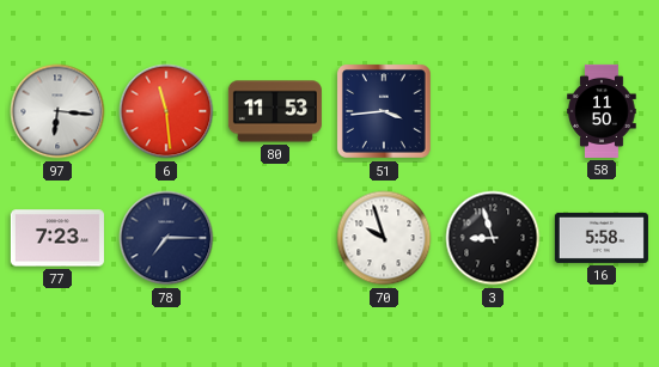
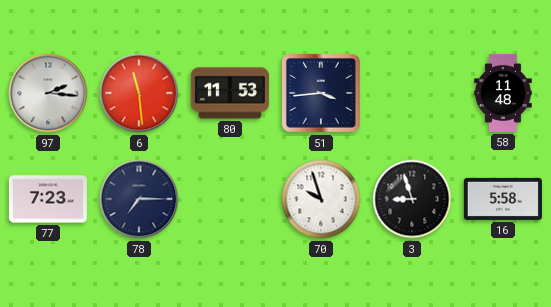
97: 6:16 -> 2:16
58: 11:50 -> 11:48
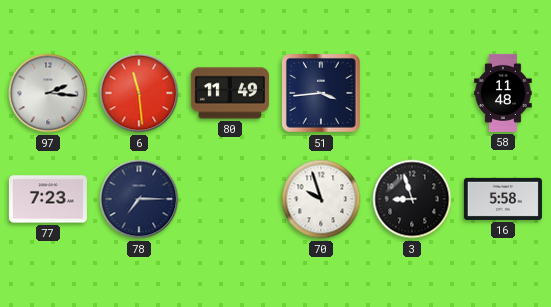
80: 11:53 -> 11:49
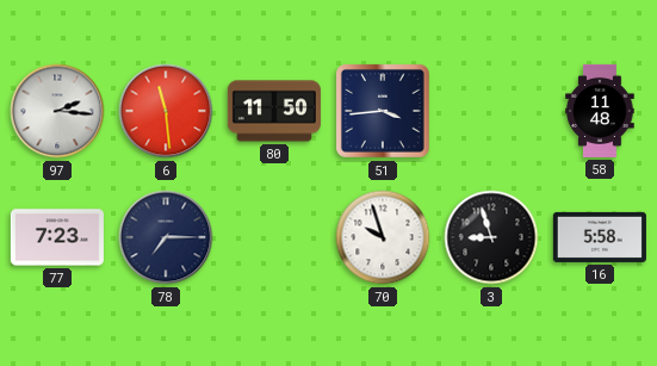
80: 11:49 -> 11:50
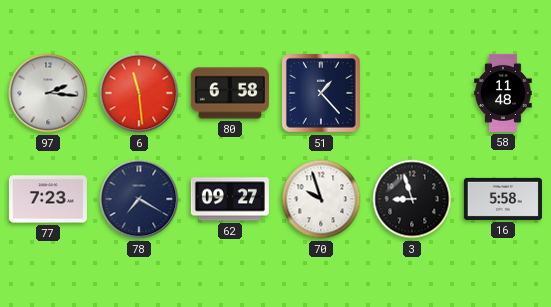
80: 11:50 -> 6:58
51: 3:44 -> 1:23
78: 7:15 -> 7:20
62: none -> 09:27
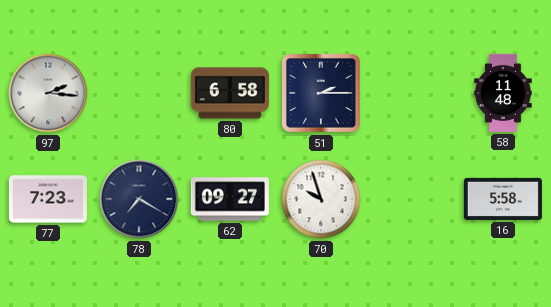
6: 11:29 -> none
51: 1:23 -> 2:15
3: 8:57 -> none
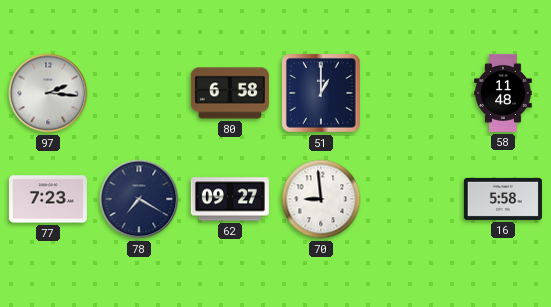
51: 2:15 -> 1:00
70: 9:57 -> 8:59
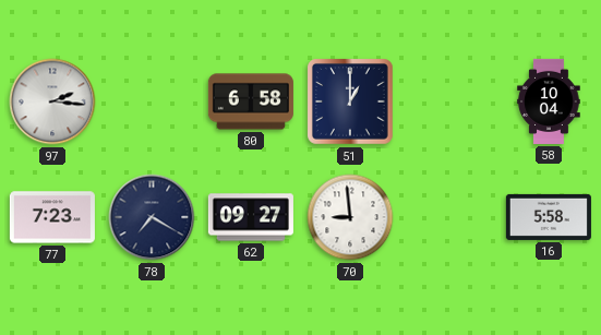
58: 11:48 -> 10:04
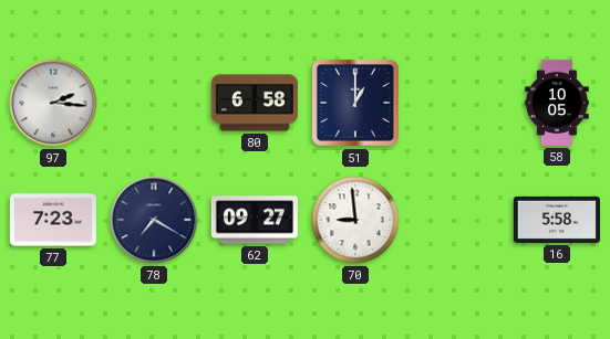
58: 10:04 -> 10:05
